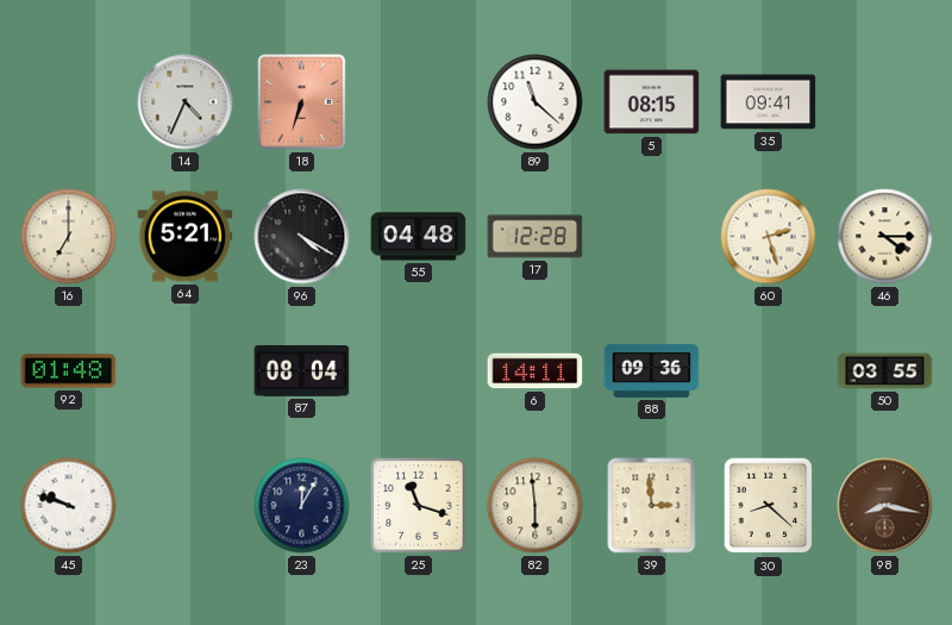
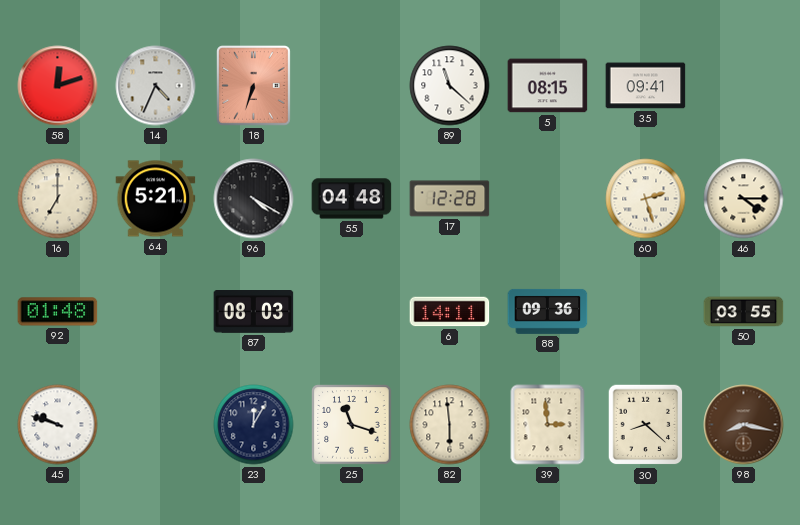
58: none -> 12:12
87: 08:04 -> 08:03
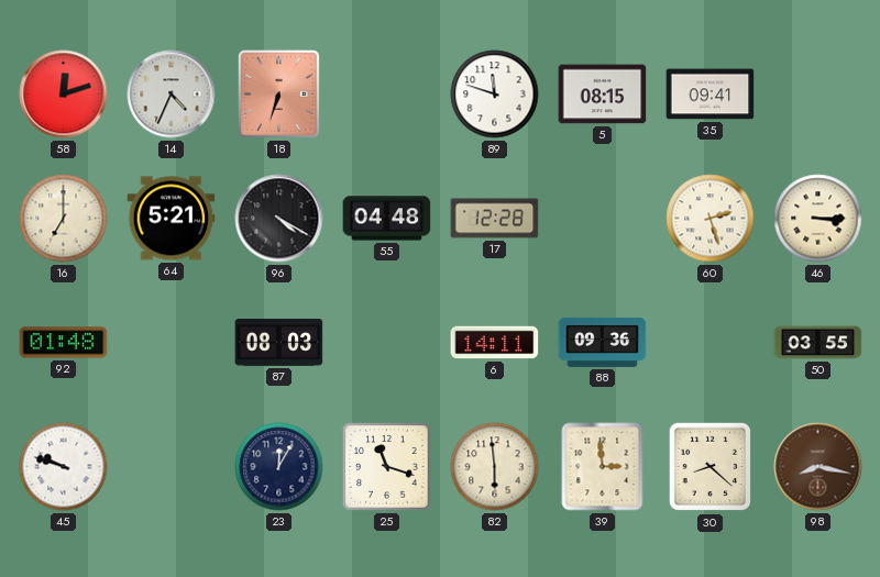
89: 11:22 -> 11:48
46: 4:15 -> 3:15
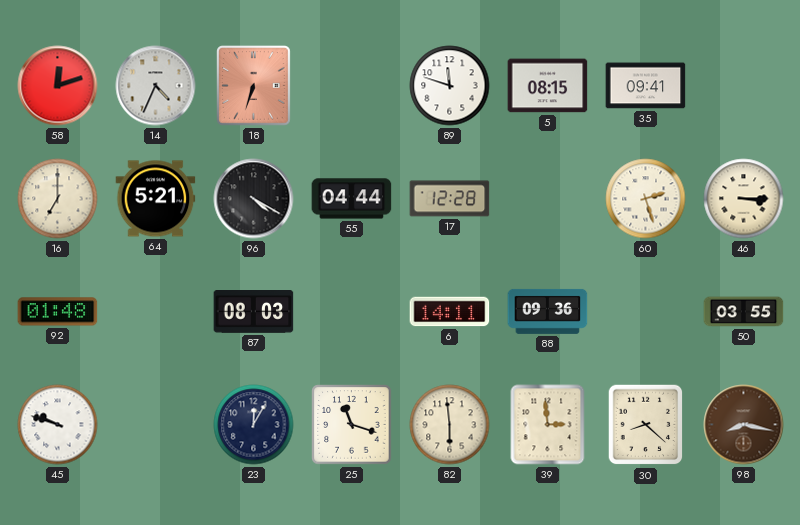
55: 04:48 -> 04:44
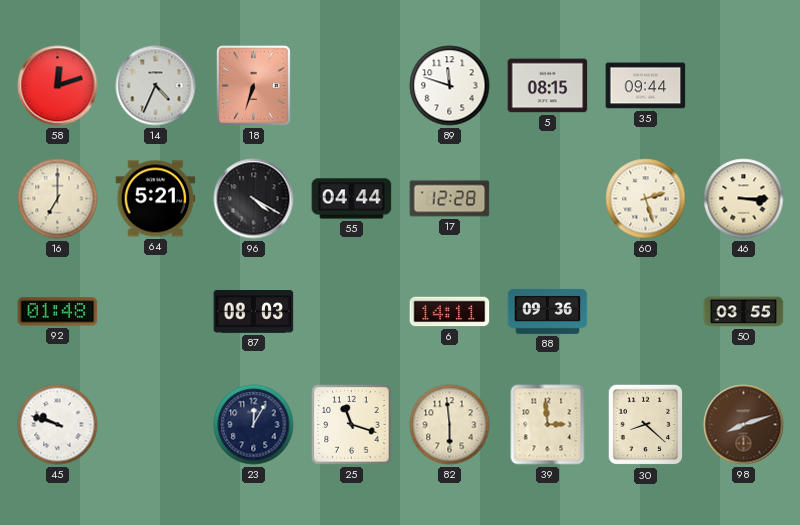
35: 09:41 -> 09:44
98: 8:17 -> 8:12
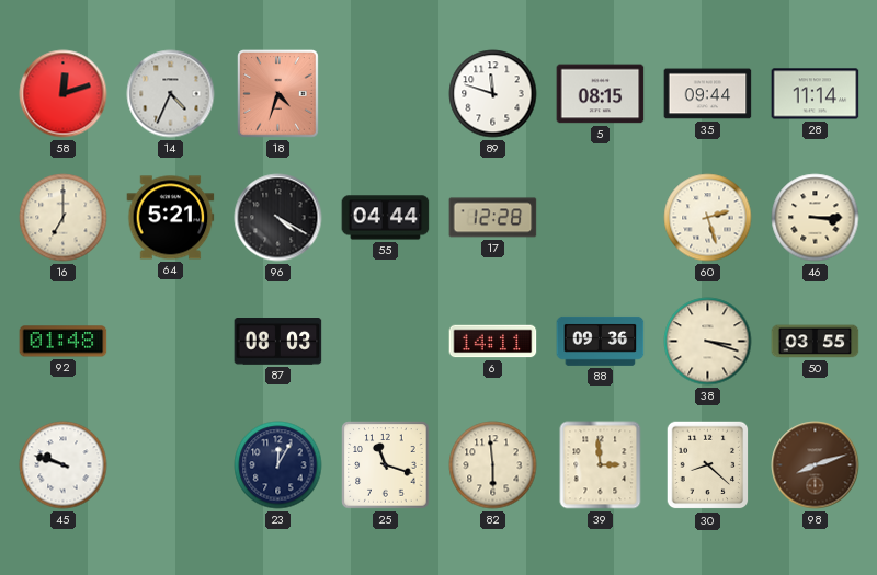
18: 6:33 -> 4:33
28: none -> 11:14
38: none -> 3:18
